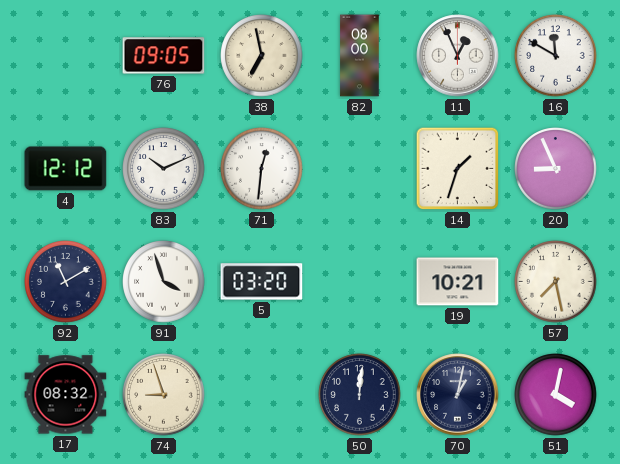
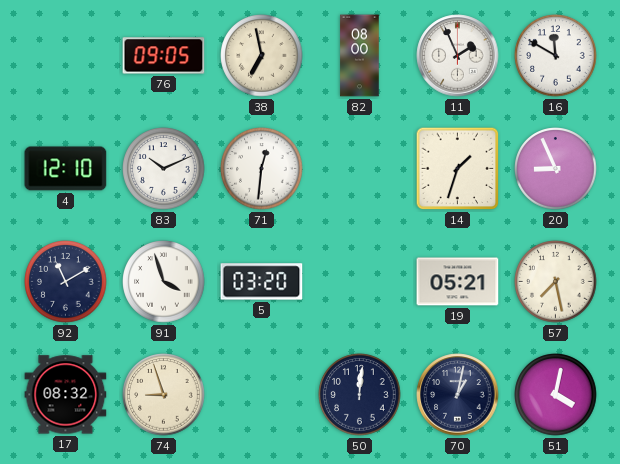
11: 12:56 -> 1:56
4: 12:12 -> 12:10
19: 10:21 -> 05:21
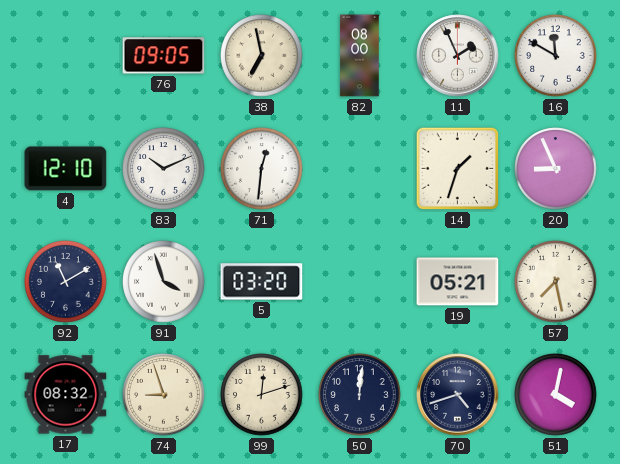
99: none -> 12:12
70: 1:02 -> 4:42
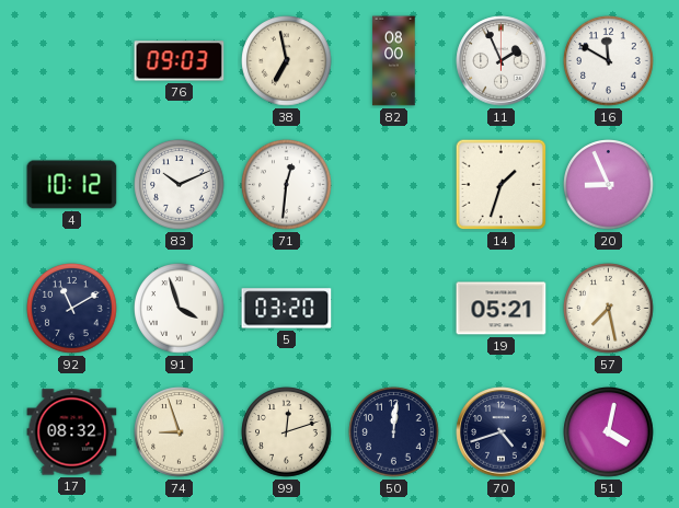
76: 09:05 -> 09:03
4: 12:10 -> 10:12
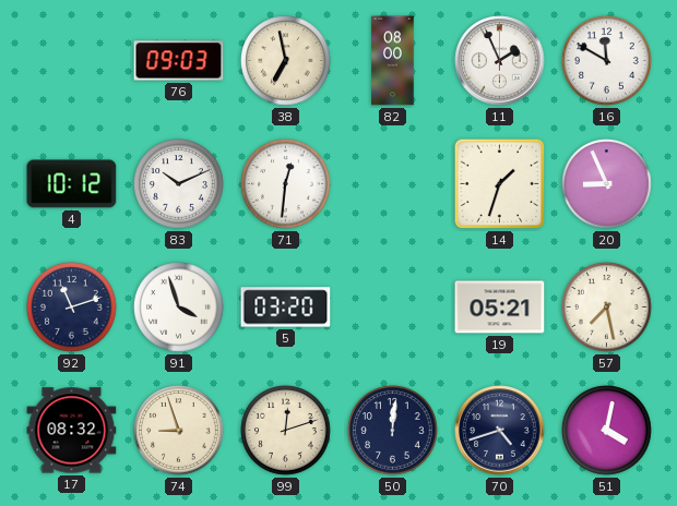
92: 11:10 -> 11:12
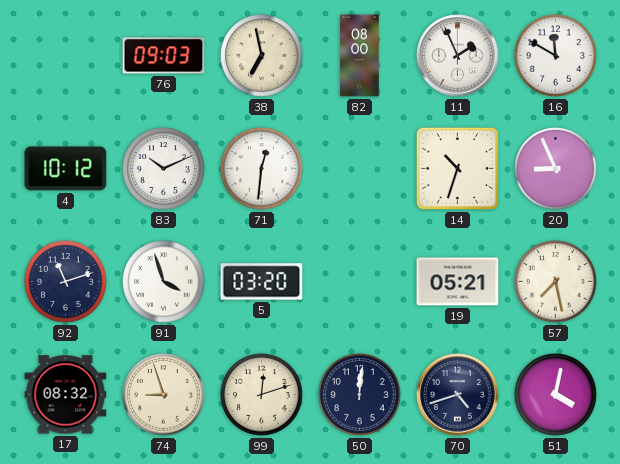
14: 1:33 -> 10:33
